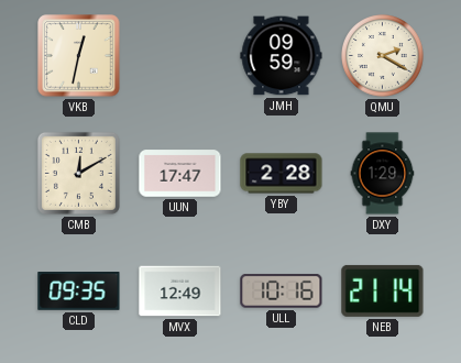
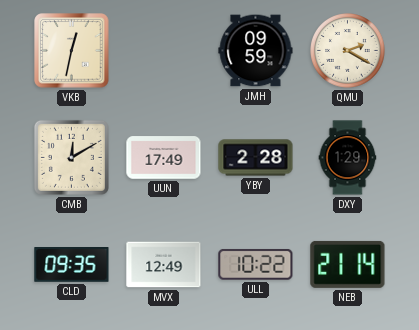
UUN: 17:47 -> 17:49
ULL: 10:16 -> 10:22
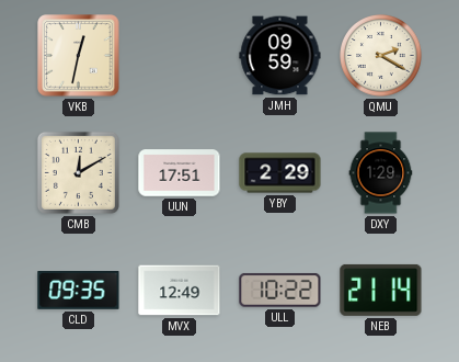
UUN: 17:49 -> 17:51
YBY: 2:28 -> 2:29
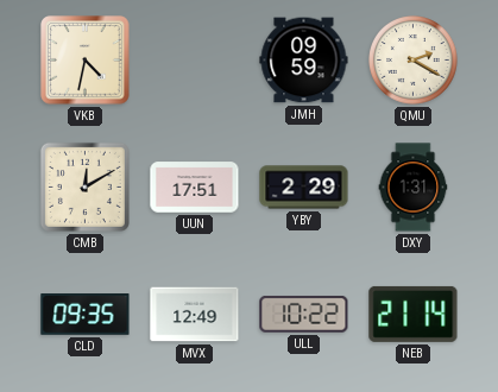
VKB: 12:32 -> 4:32
DXY: 1:29 -> 1:31
